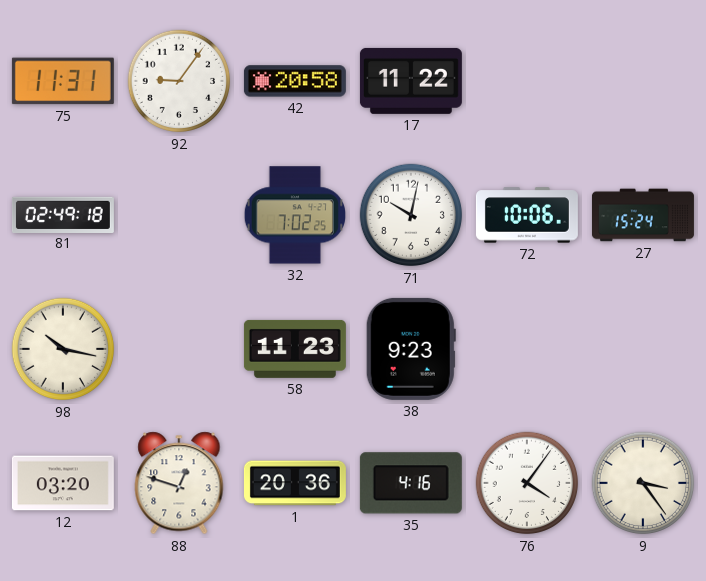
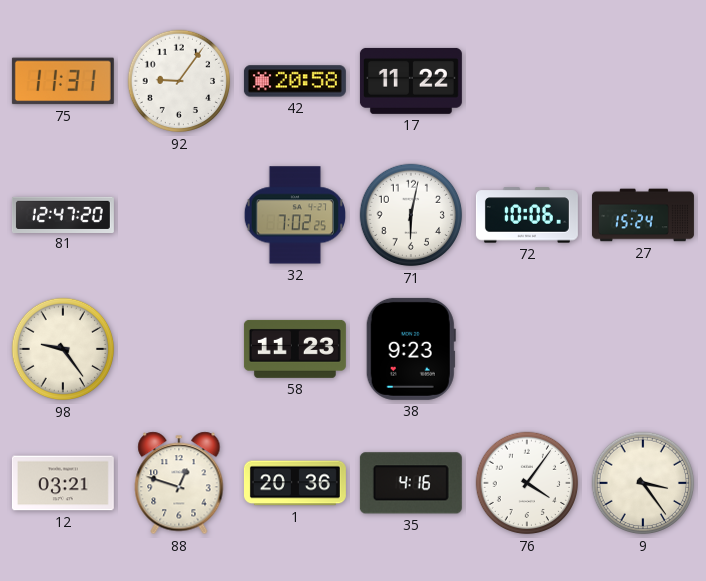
81: 02:49 -> 12:47
71: 10:02 -> 6:02
98: 10:17 -> 9:24
12: 03:20 -> 03:21
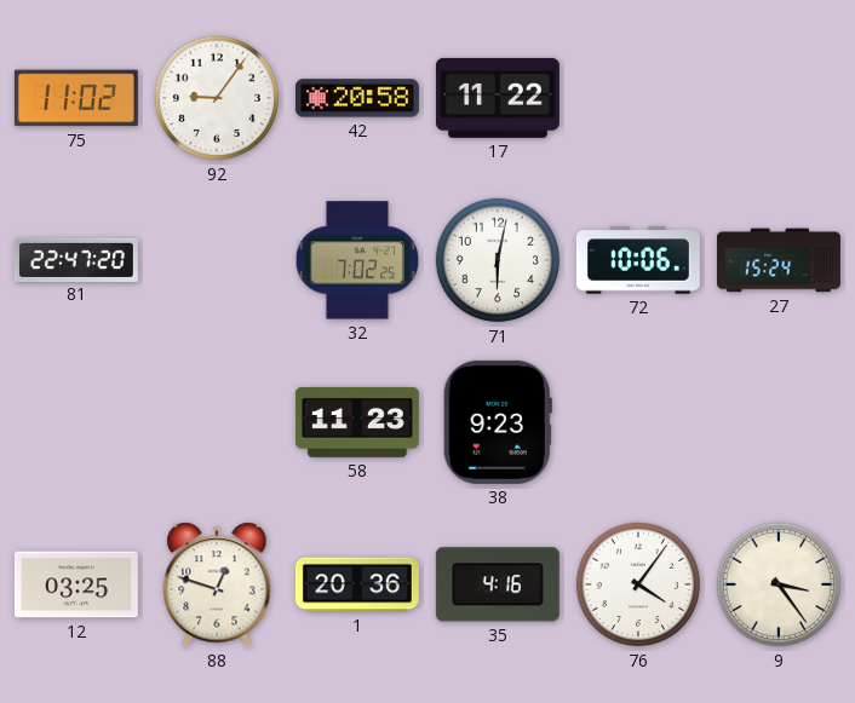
75: 11:31 -> 11:02
81: 12:47 -> 22:47
98: 9:24 -> none
12: 03:21 -> 03:25
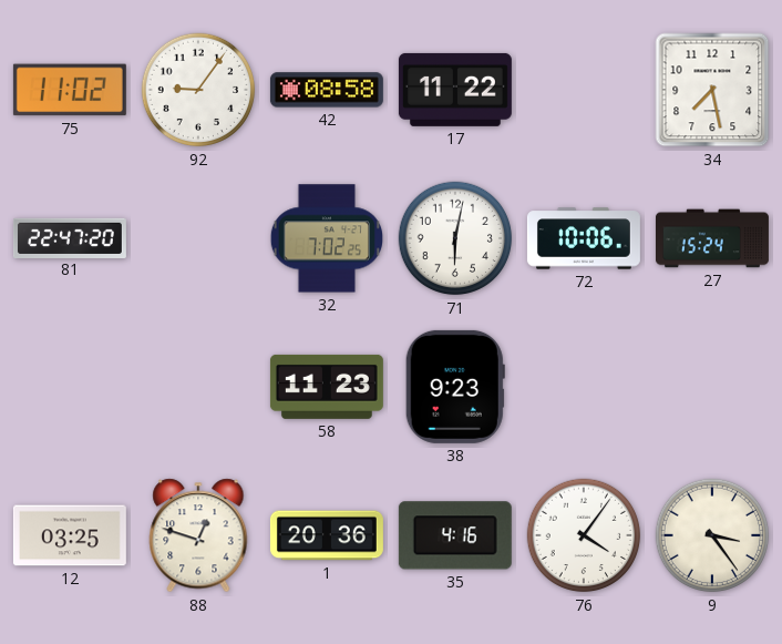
42: 20:58 -> 08:58
34: none -> 7:28
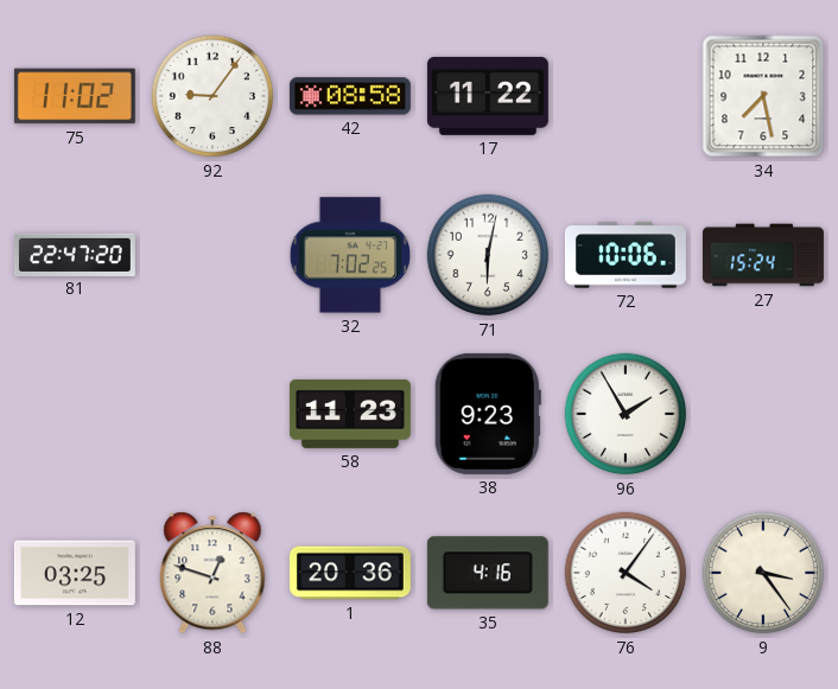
96: none -> 1:55
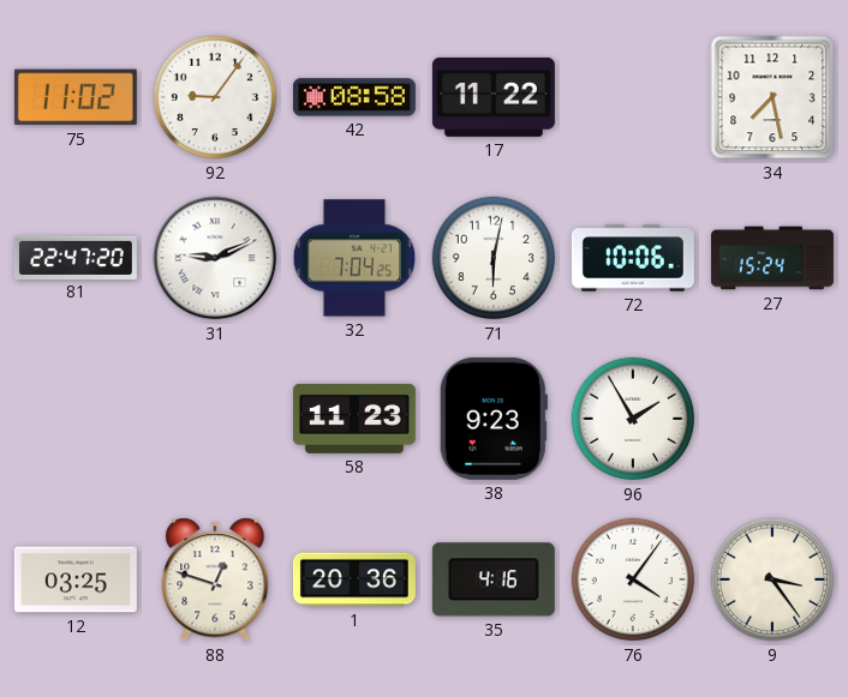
31: none -> 9:11
32: 7:02 -> 7:04
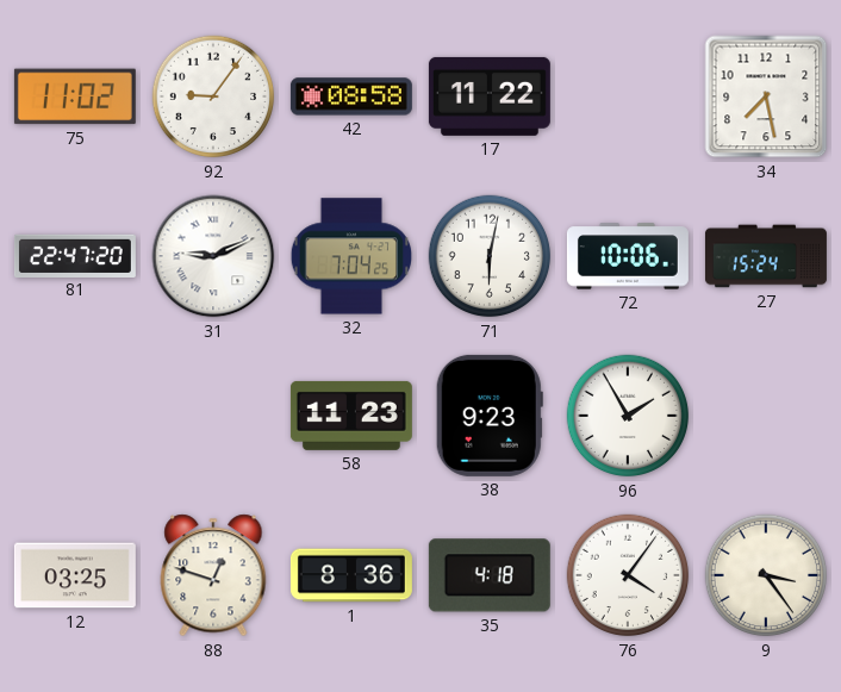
1: 20:36 -> 8:36
35: 4:16 -> 4:18
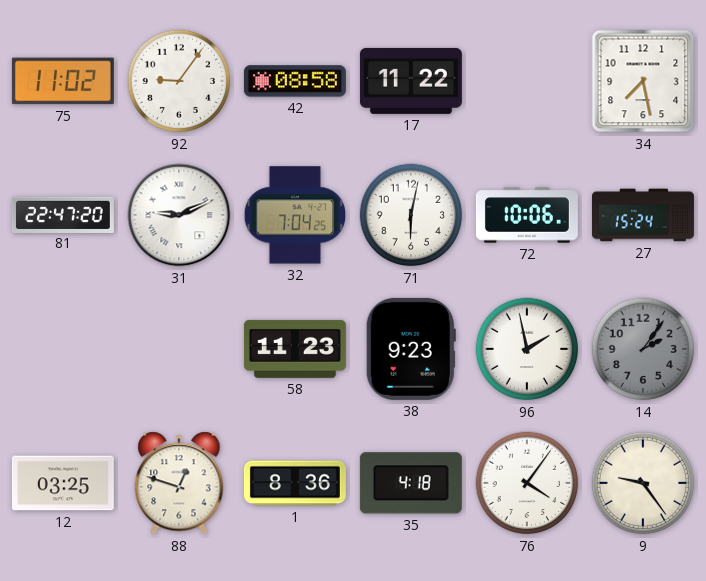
96: 1:55 -> 1:58
14: none -> 2:06
9: 3:24 -> 9:24
